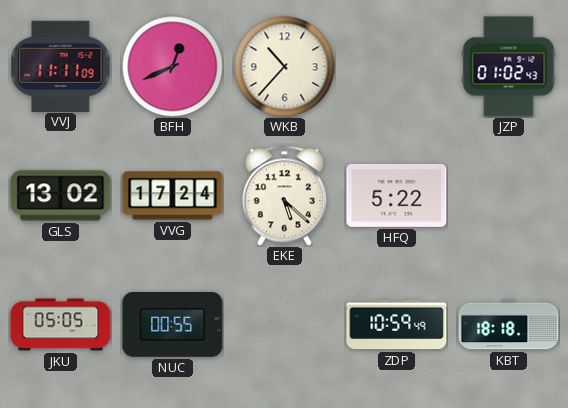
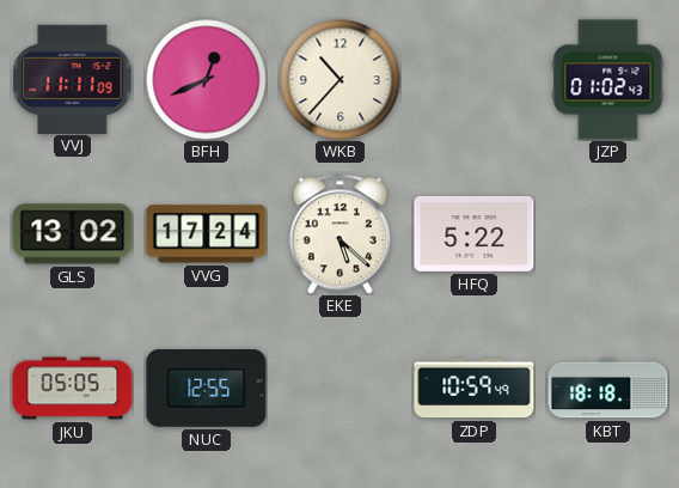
NUC: 00:55 -> 12:55
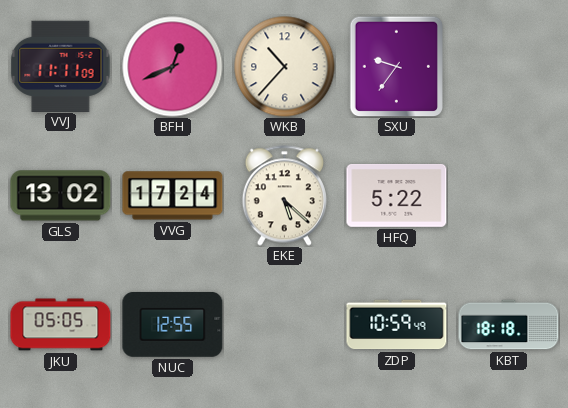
SXU: none -> 9:36
JZP: 01:02 -> none
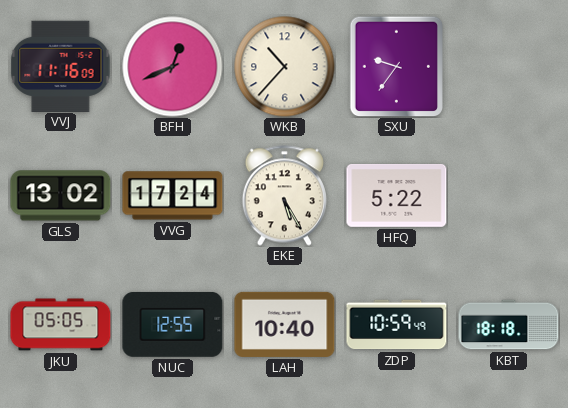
VVJ: 11:11 -> 11:16
EKE: 5:22 -> 5:25
LAH: none -> 10:40
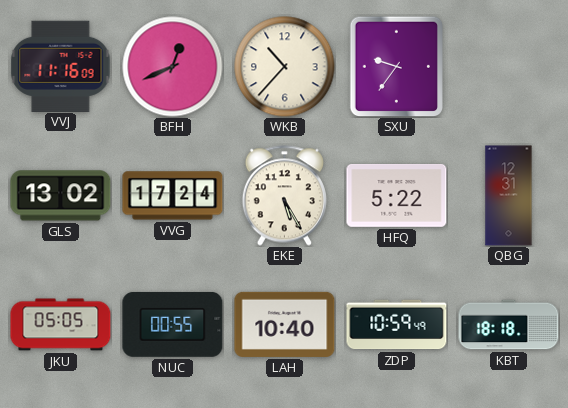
QBG: none -> 12:31
NUC: 12:55 -> 00:55
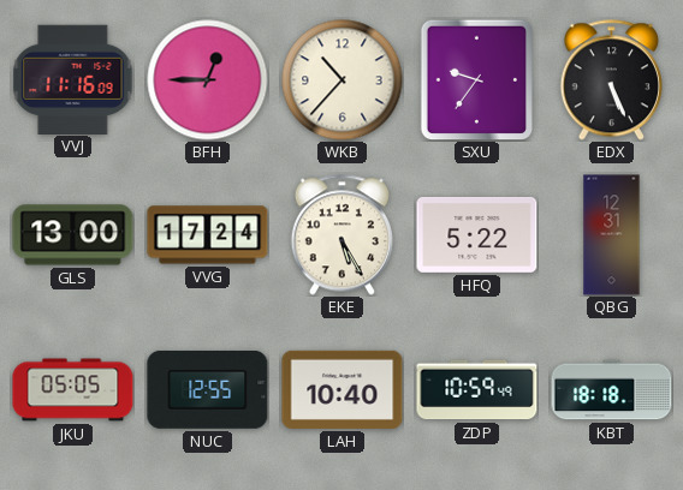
BFH: 12:41 -> 12:45
EDX: none -> 5:26
GLS: 13:02 -> 13:00
NUC: 00:55 -> 12:55
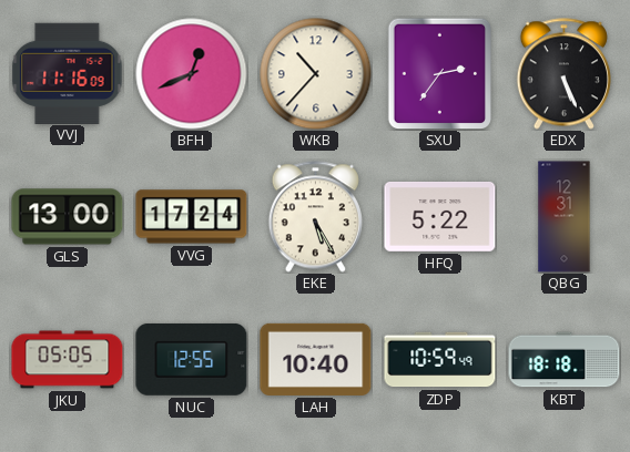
BFH: 12:45 -> 12:41
SXU: 9:36 -> 2:36
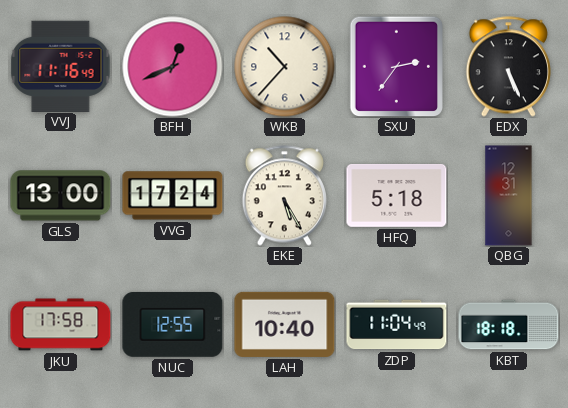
VVJ: 11:16:09 -> 11:16:49
HFQ: 5:22 -> 5:18
JKU: 05:05 -> 17:58
ZDP: 10:59 -> 11:04
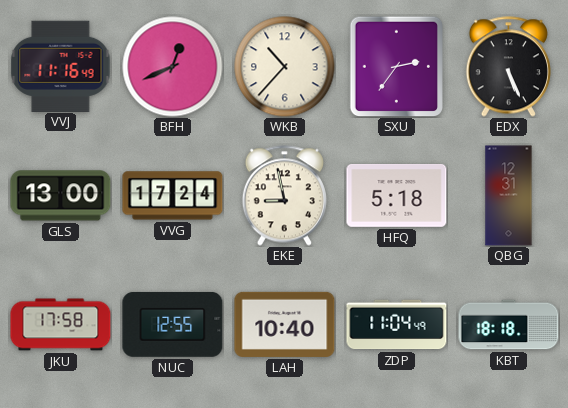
EKE: 5:25 -> 8:58
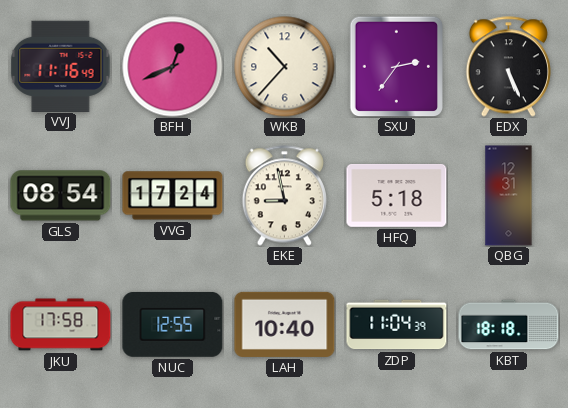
GLS: 13:00 -> 08:54
ZDP: 11:04:49 -> 11:04:39
